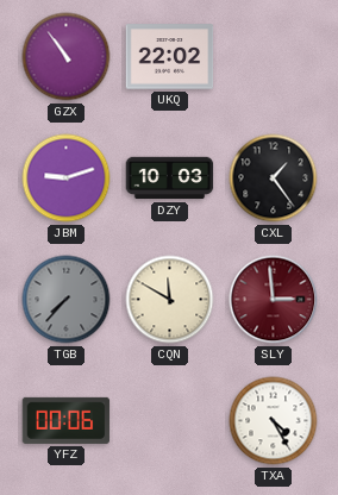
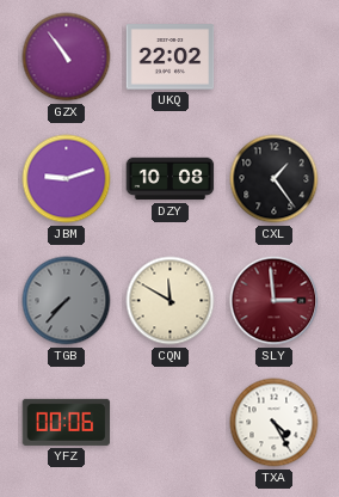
DZY: 10:03 -> 10:08
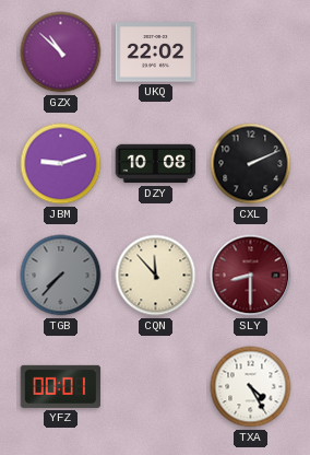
GZX: 10:54 -> 10:52
CXL: 1:24 -> 2:11
CQN: 11:50 -> 11:53
SLY: 2:59 -> 8:30
YFZ: 00:06 -> 00:01
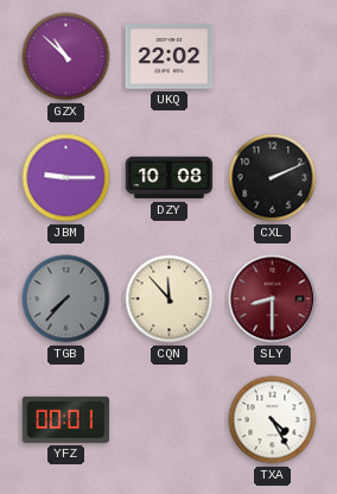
JBM: 9:12 -> 9:15
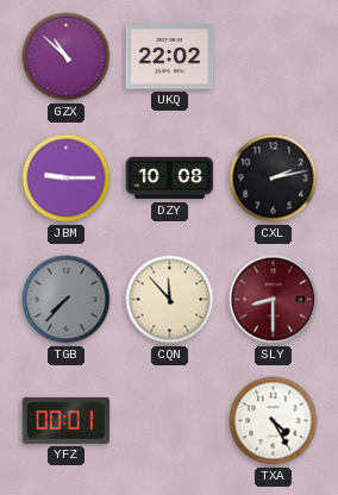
CXL: 2:11 -> 2:13
